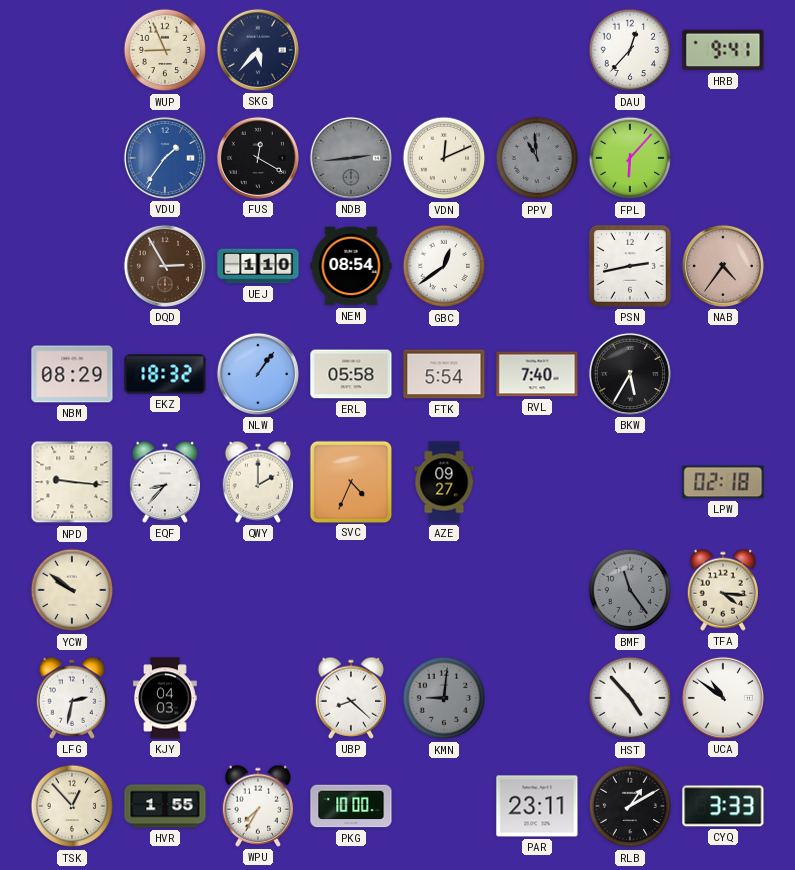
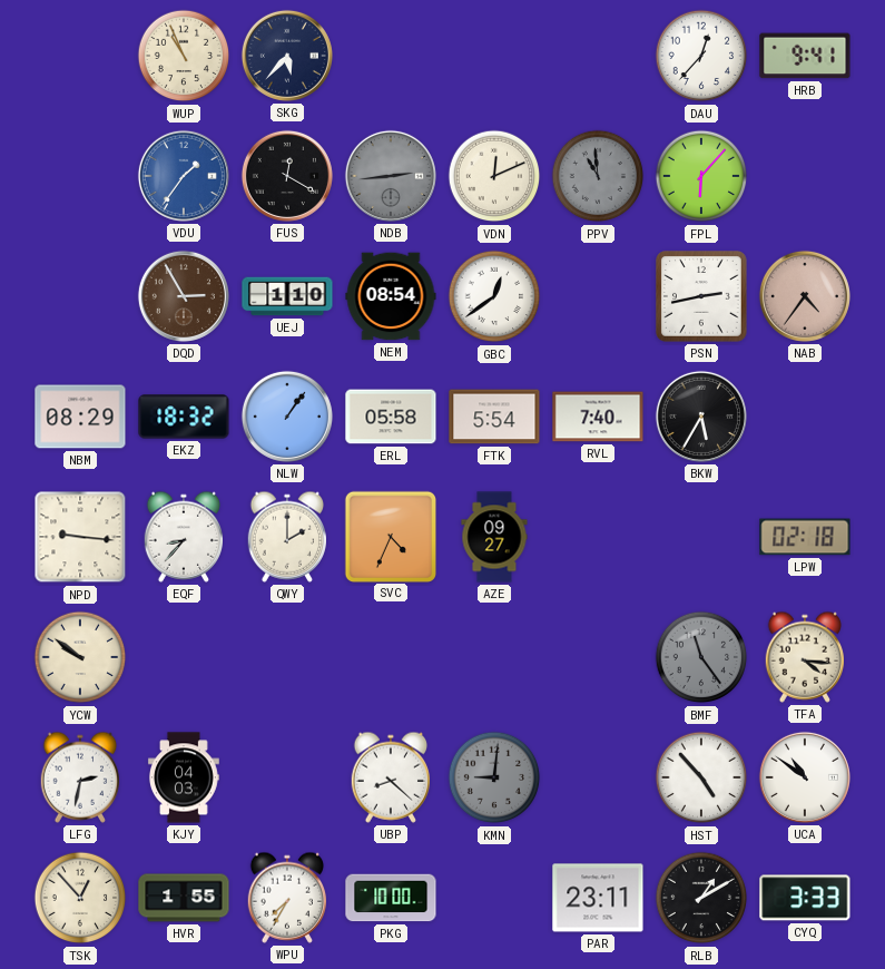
WUP: 8:56 -> 10:56
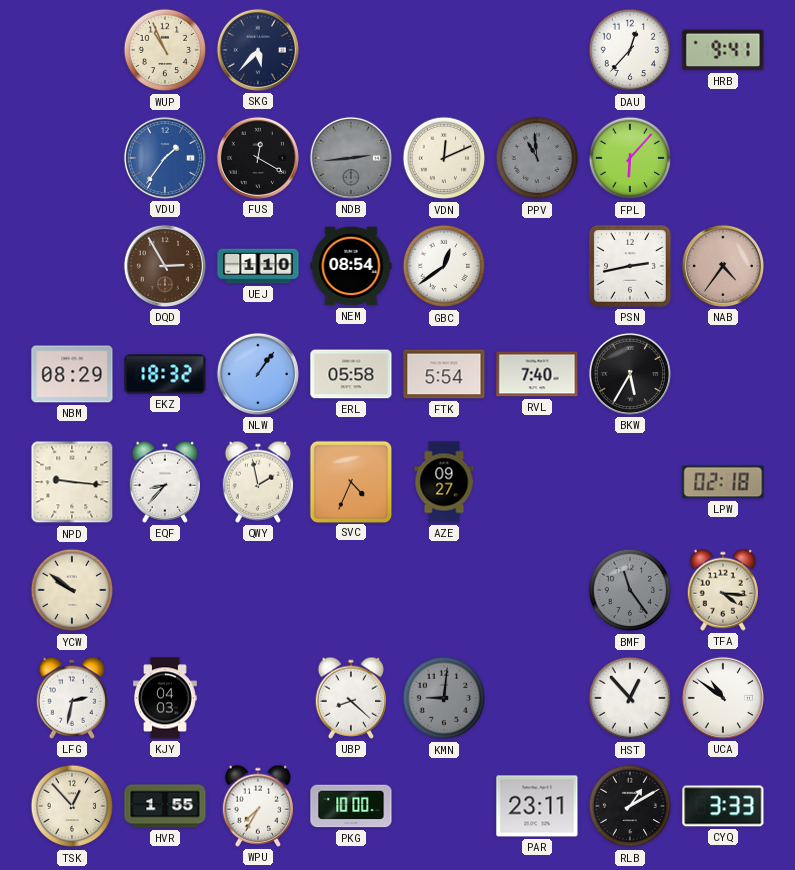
QWY: 2:00 -> 1:58
HST: 4:53 -> 12:53
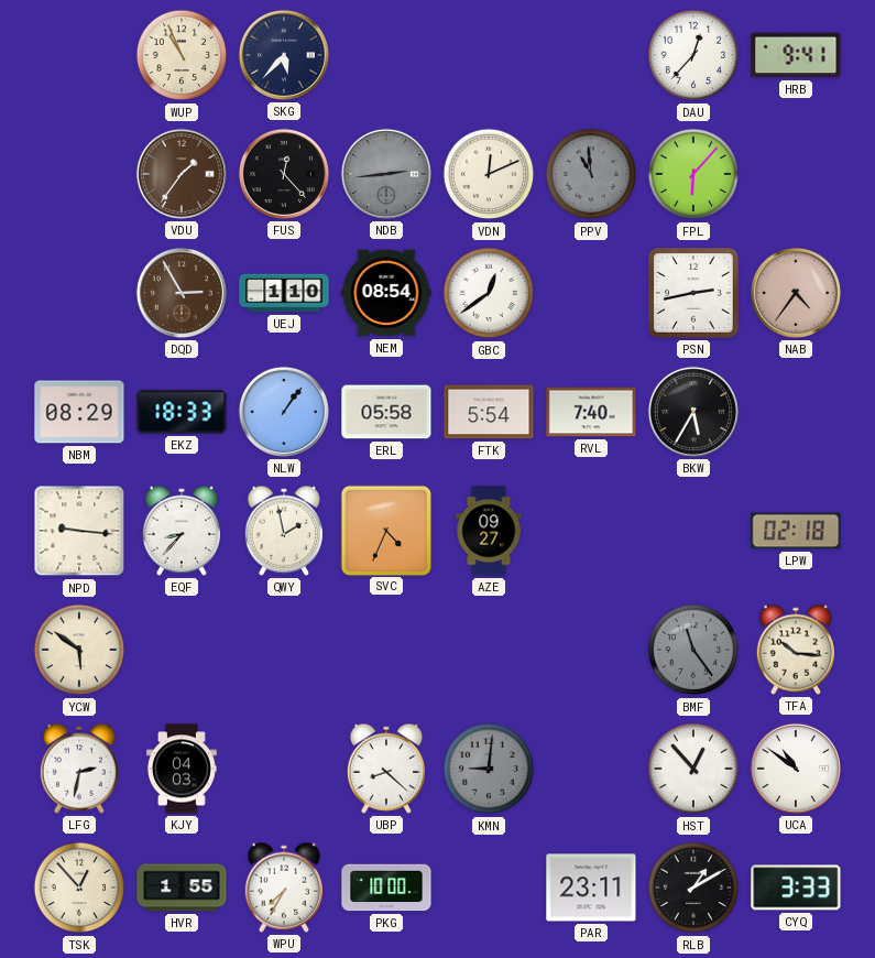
VDU dial: blue -> brown
FUS: 12:20 -> 12:23
EKZ: 18:32 -> 18:33
YCW: 9:51 -> 5:51
TFA: 4:16 -> 10:16
